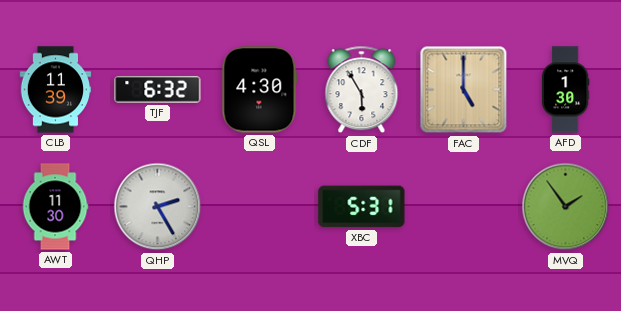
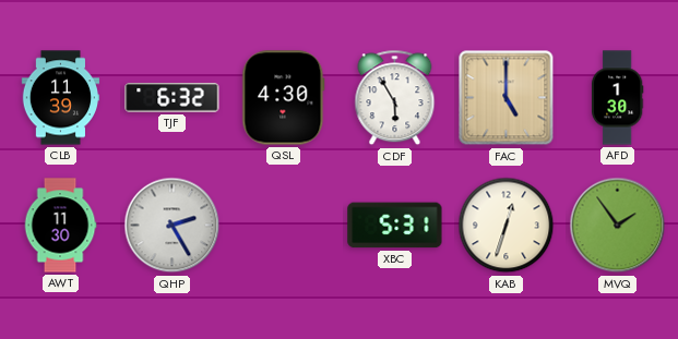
KAB: none -> 12:33
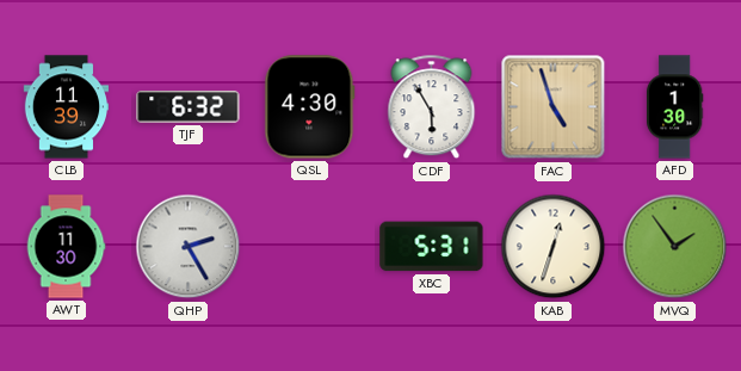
FAC: 5:00 -> 4:57
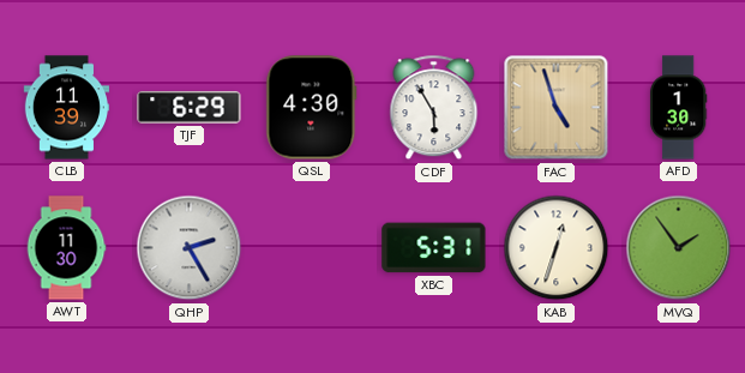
TJF: 6:32 -> 6:29
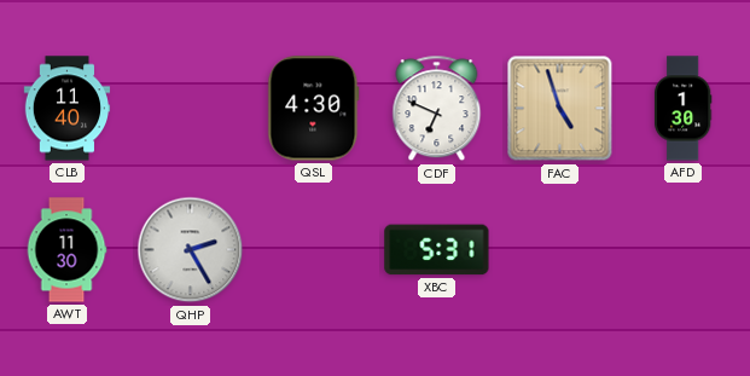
CLB: 11:39 -> 11:40
TJF: 6:29 -> none
CDF: 5:55 -> 6:49
KAB: 12:33 -> none
MVQ: 1:54 -> none
